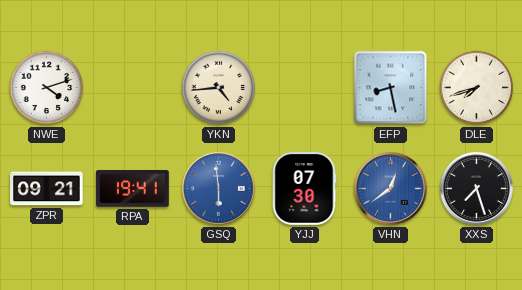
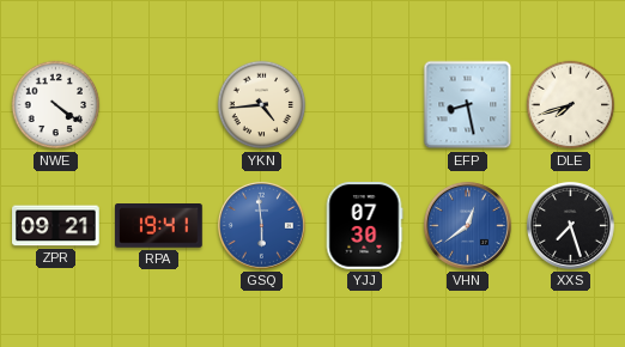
NWE: 4:12 -> 4:21
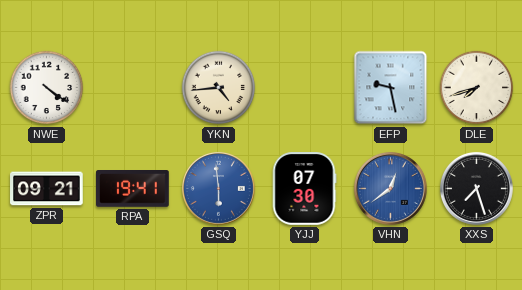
EFP: 8:28 -> 9:28
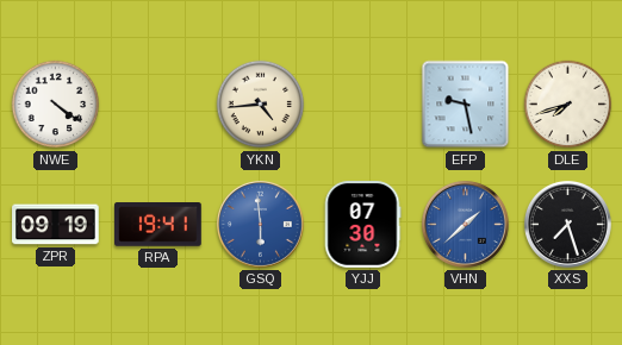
ZPR: 09:21 -> 09:19
VHN: 12:39 -> 1:38
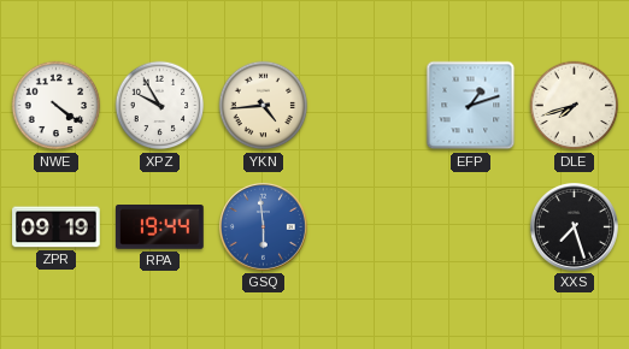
XPZ: none -> 9:55
EFP: 9:28 -> 1:12
RPA: 19:41 -> 19:44
YJJ: 07:30 -> none
VHN: 1:38 -> none
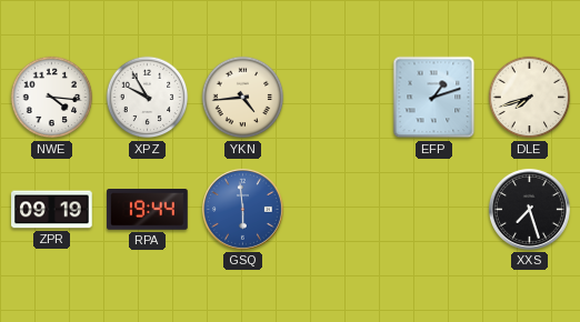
NWE: 4:21 -> 4:16
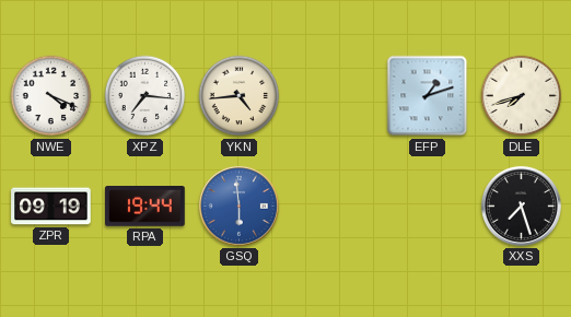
NWE: 4:16 -> 4:19
XPZ: 9:55 -> 7:16
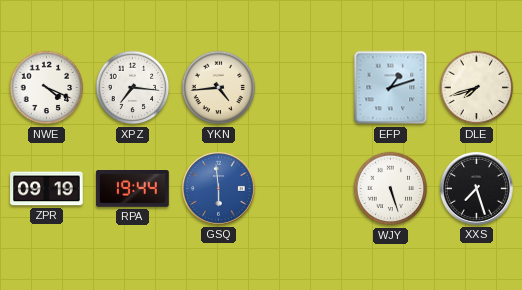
WJY: none -> 5:27
